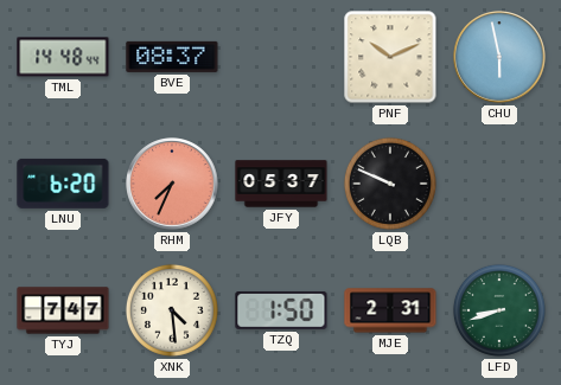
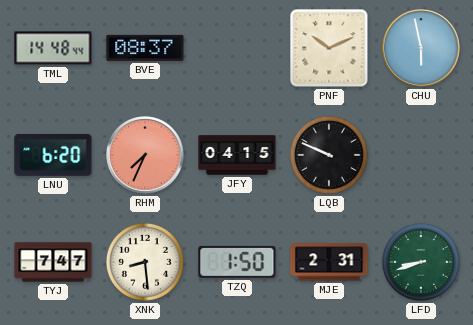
JFY: 05:37 -> 04:15
XNK: 4:29 -> 8:29
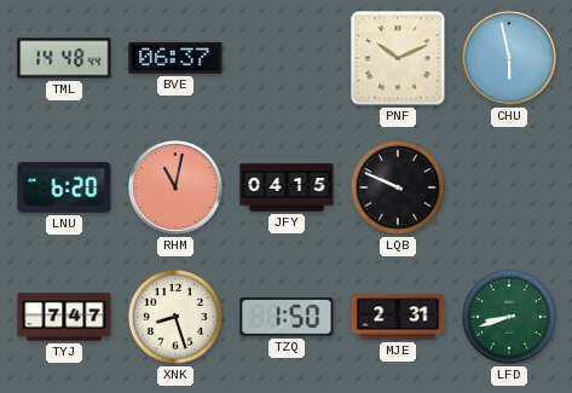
BVE: 08:37 -> 06:37
RHM: 7:34 -> 11:02
XNK: 8:29 -> 8:27
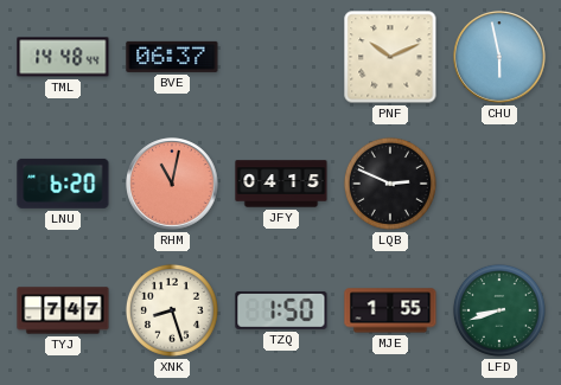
LQB: 9:49 -> 2:49
MJE: 2:31 -> 1:55
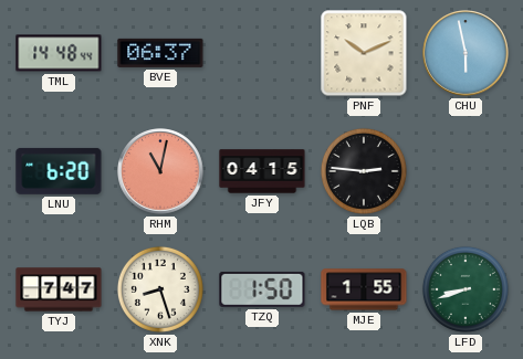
LQB: 2:49 -> 2:46
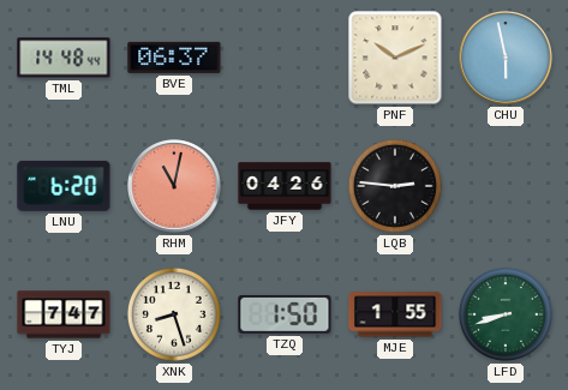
JFY: 04:15 -> 04:26
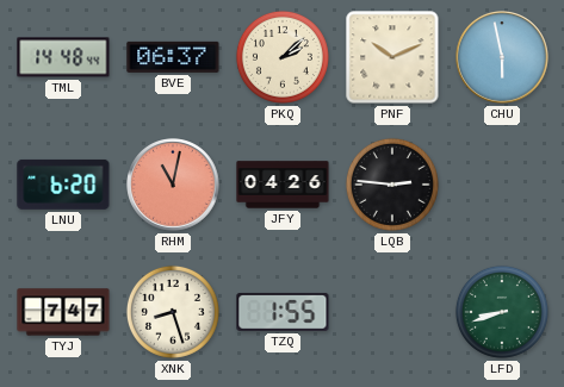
PKQ: none -> 2:08
TZQ: 1:50 -> 1:55
MJE: 1:55 -> none
